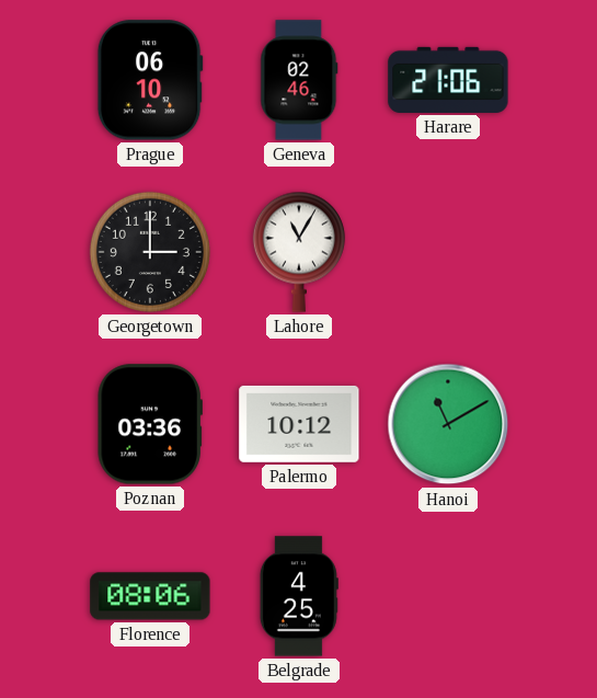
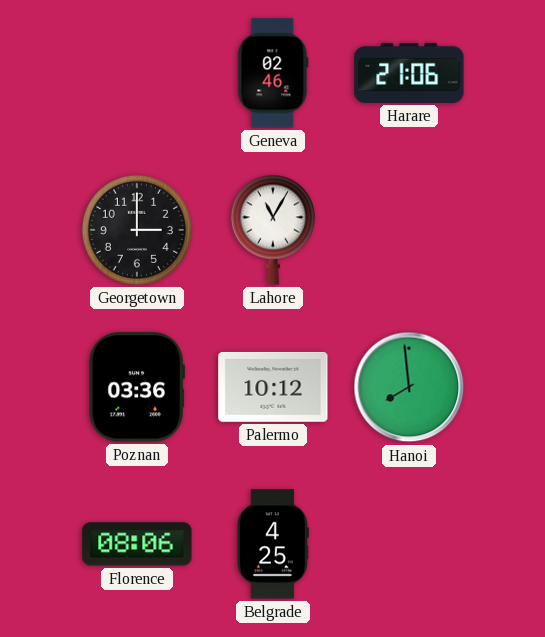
Prague: 06:10 -> none
Hanoi: 11:10 -> 7:59
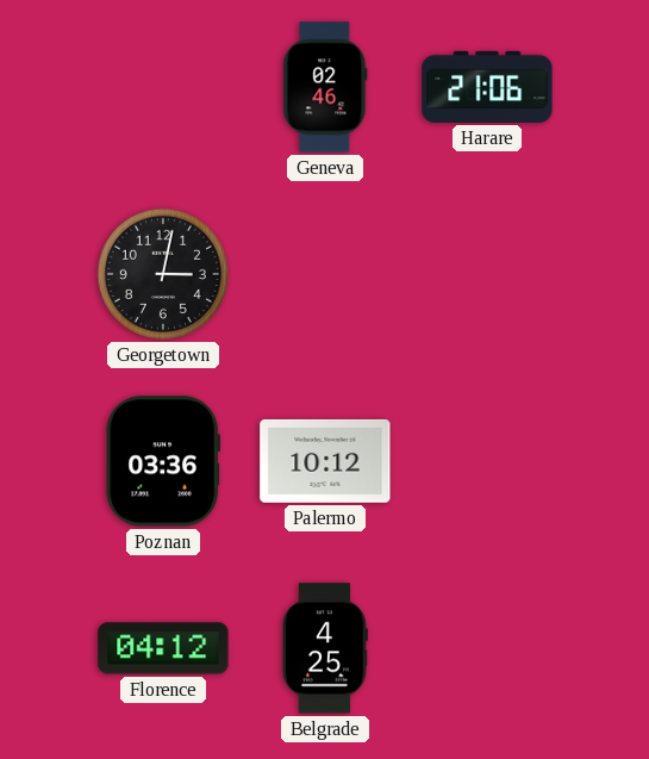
Georgetown: 3:00 -> 3:02
Lahore: 11:05 -> none
Hanoi: 7:59 -> none
Florence: 08:06 -> 04:12
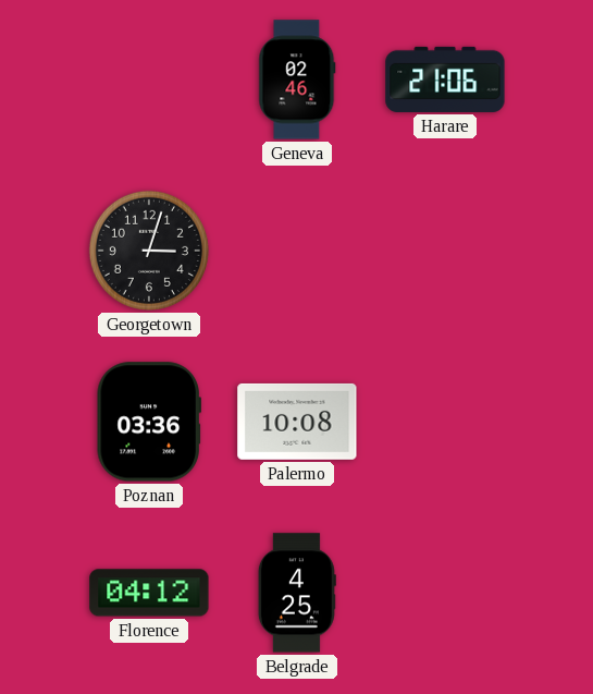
Georgetown: 3:02 -> 3:03
Palermo: 10:12 -> 10:08
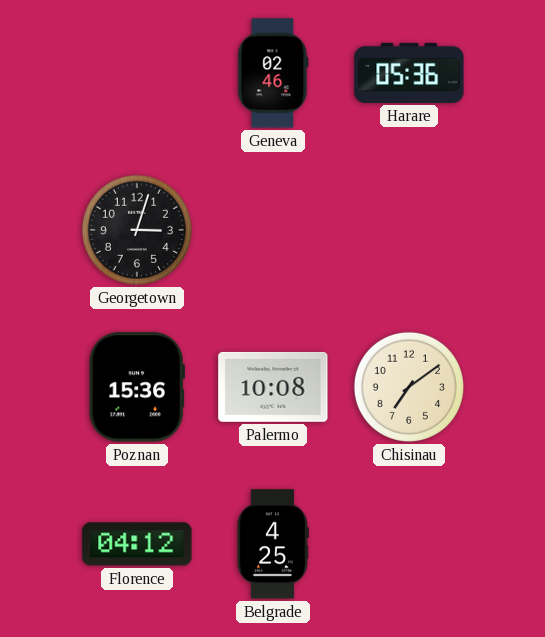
Harare: 21:06 -> 05:36
Poznan: 03:36 -> 15:36
Chisinau: none -> 7:09
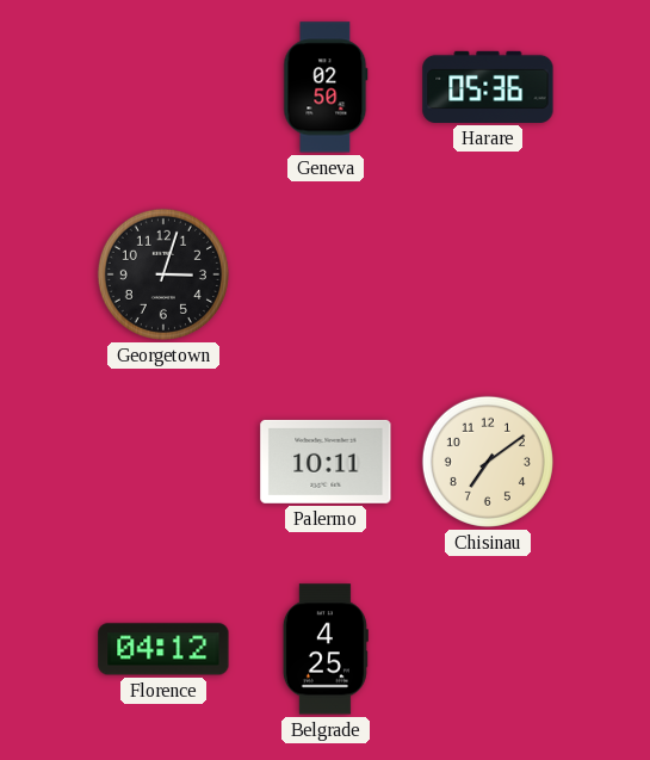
Geneva: 02:46 -> 02:50
Poznan: 15:36 -> none
Palermo: 10:08 -> 10:11
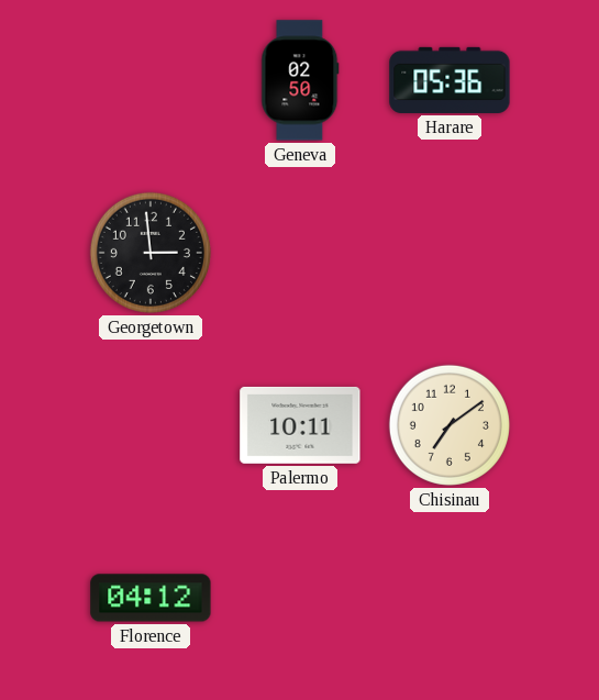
Georgetown: 3:03 -> 2:59
Belgrade: 4:25 -> none
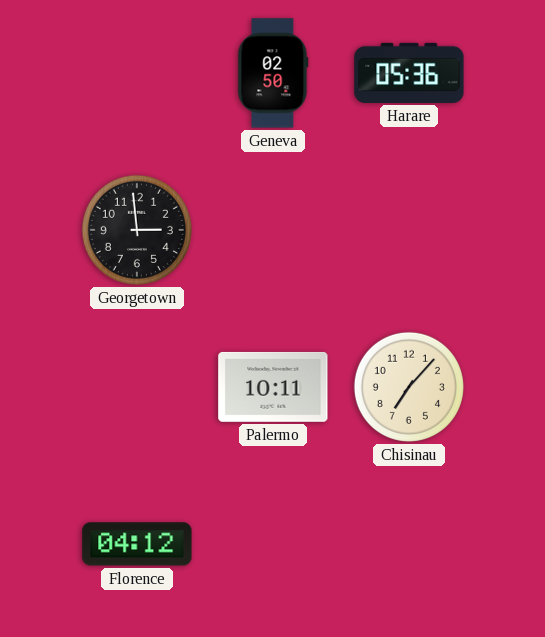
Chisinau: 7:09 -> 7:07
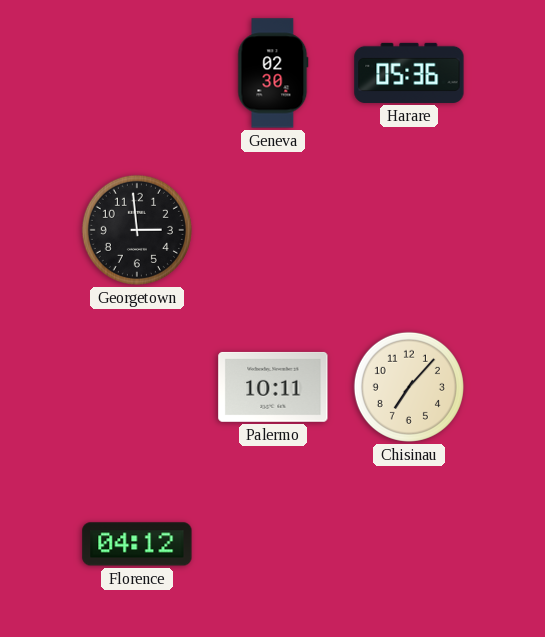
Geneva: 02:50 -> 02:30
